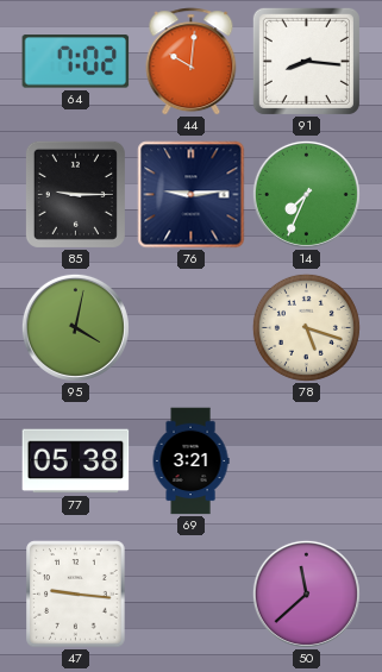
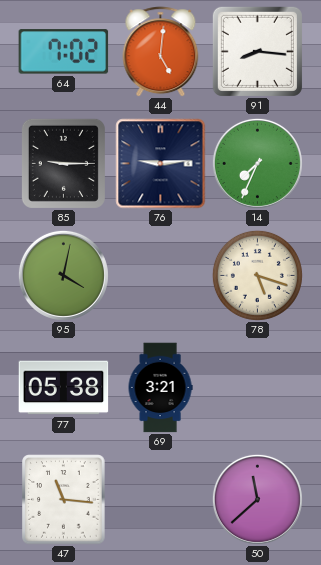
44: 10:01 -> 5:01
47: 9:16 -> 11:16
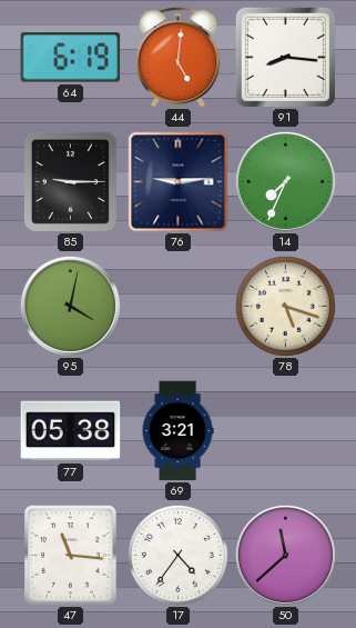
64: 7:02 -> 6:19
17: none -> 4:36
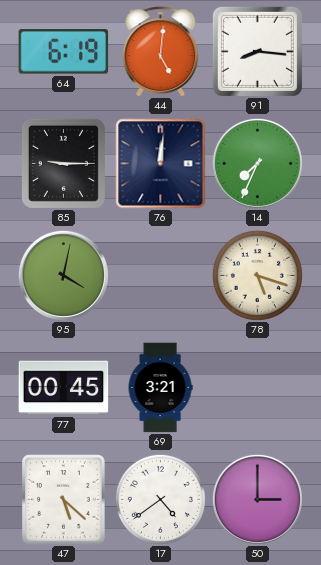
76: 9:14 -> 12:01
77: 05:38 -> 00:45
47: 11:16 -> 5:22
17: 4:36 -> 4:39
50: 11:38 -> 3:00
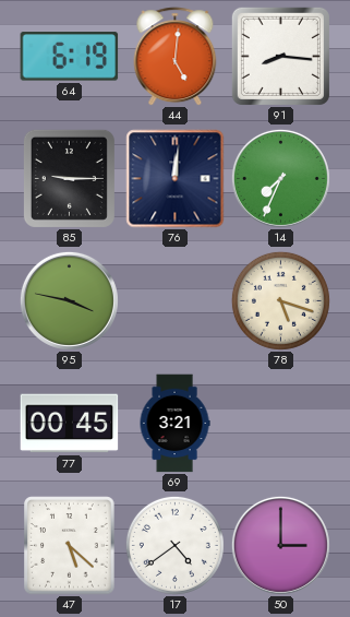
95: 4:02 -> 3:47
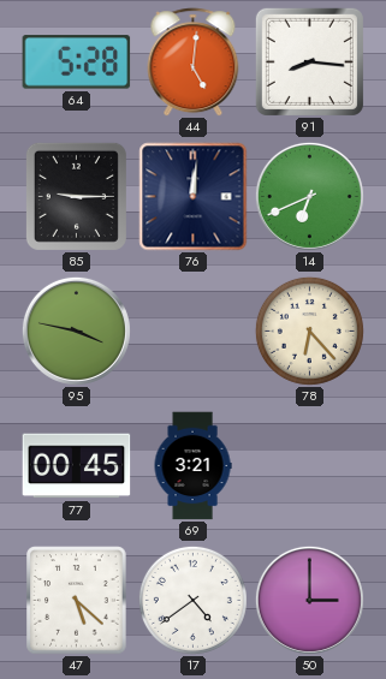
64: 6:19 -> 5:28
14: 7:34 -> 6:41
78: 5:18 -> 6:23
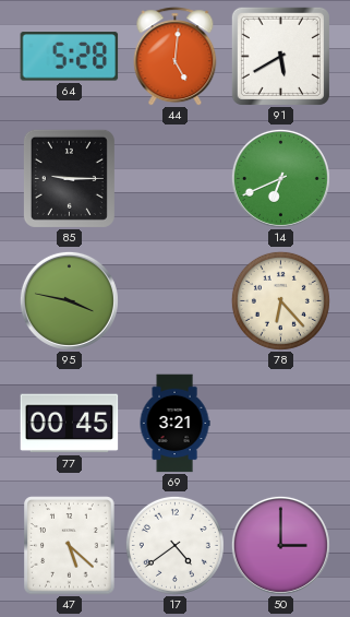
91: 8:16 -> 5:40
76: 12:01 -> none
